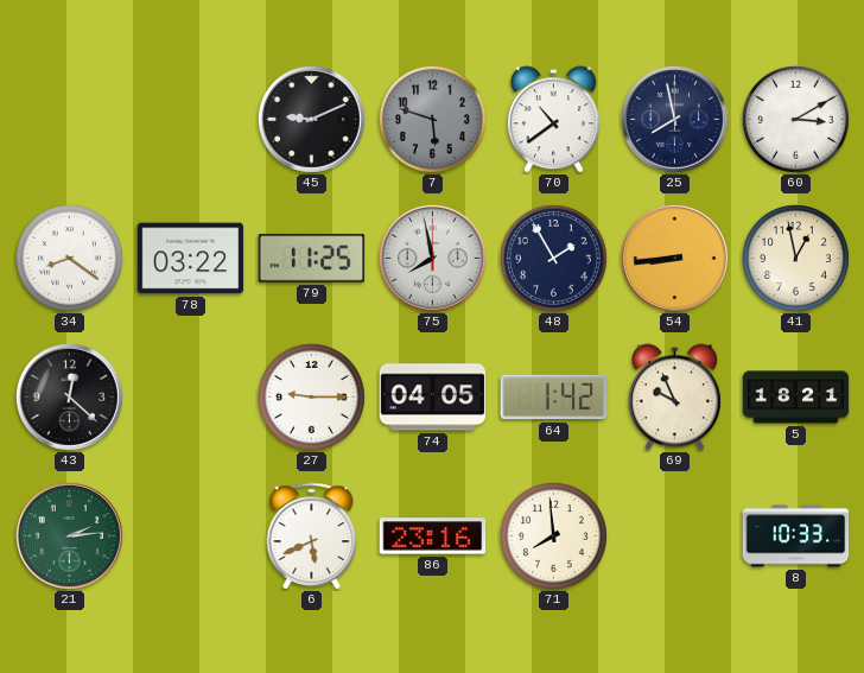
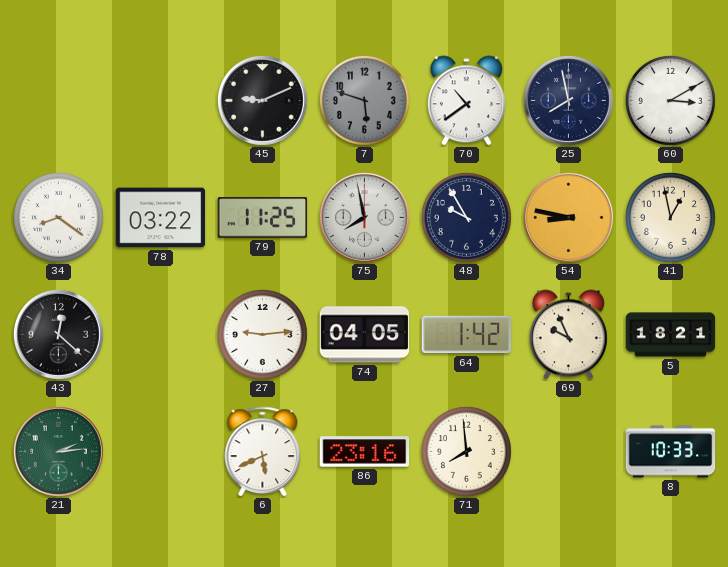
48: 1:55 -> 9:55
54: 8:44 -> 8:47
27: 9:15 -> 9:14
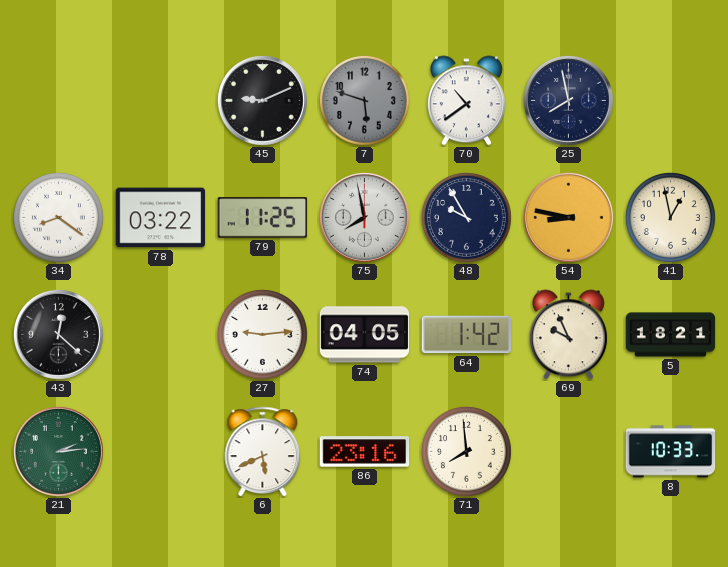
60: 3:10 -> none
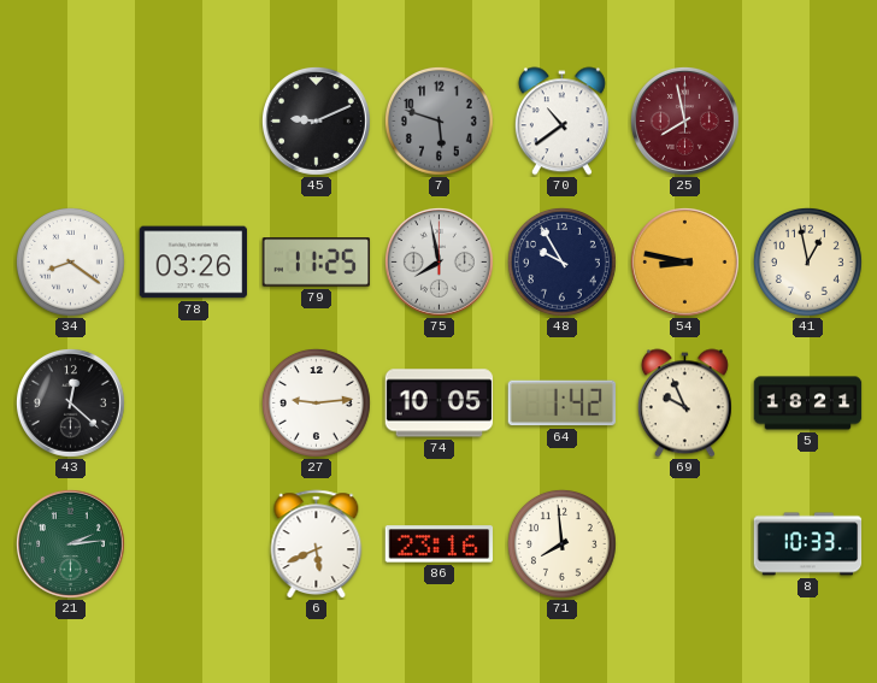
25 dial: navy -> burgundy
78: 03:22 -> 03:26
74: 04:05 -> 10:05
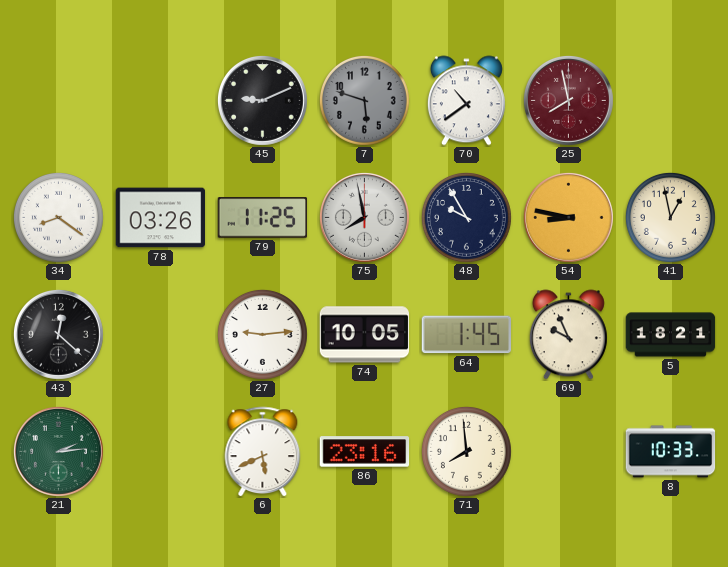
64: 1:42 -> 1:45
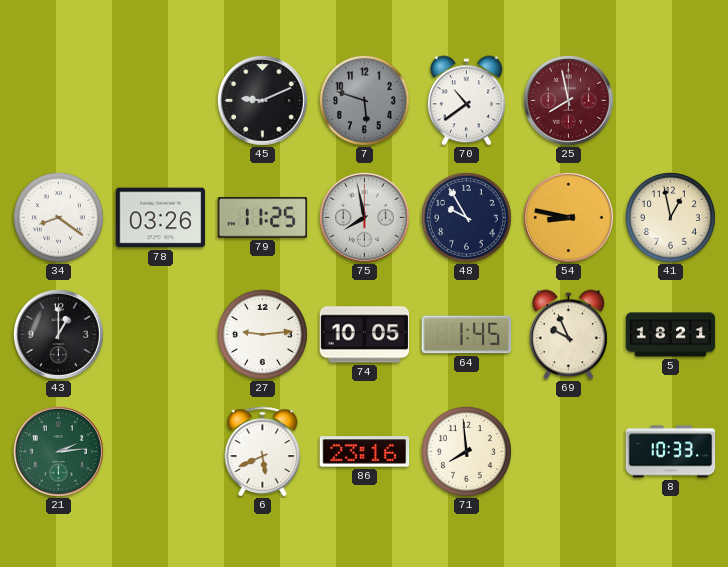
43: 12:22 -> 1:00
